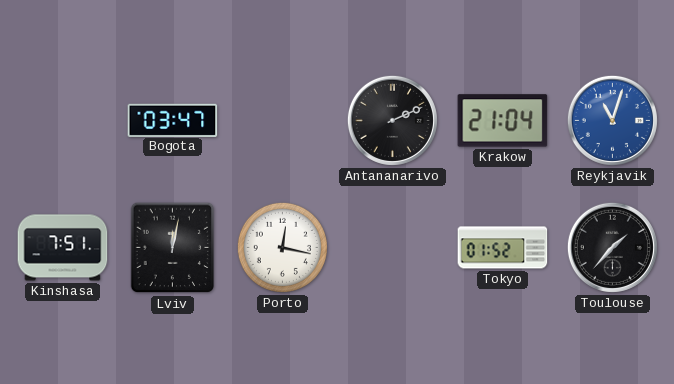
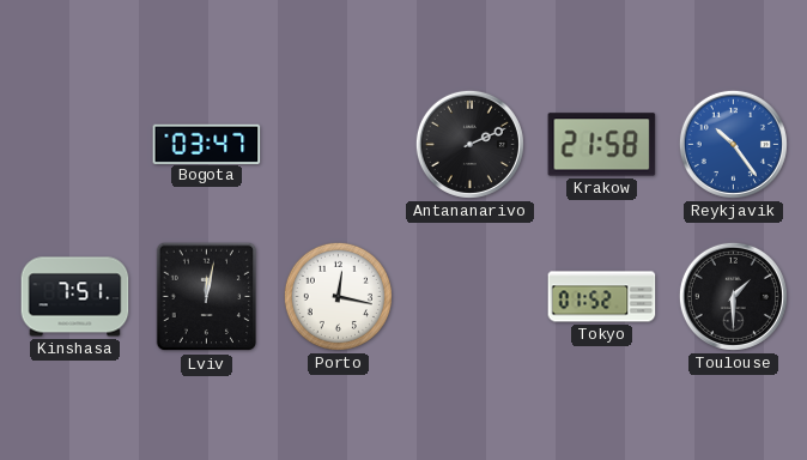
Krakow: 21:04 -> 21:58
Reykjavik: 11:03 -> 10:24
Toulouse: 1:37 -> 1:30
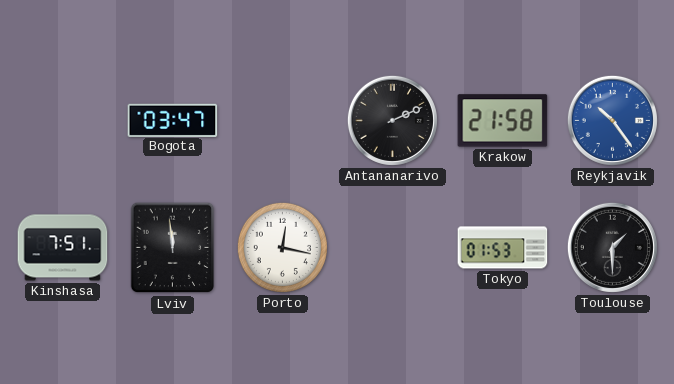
Lviv: 12:02 -> 11:59
Tokyo: 01:52 -> 01:53
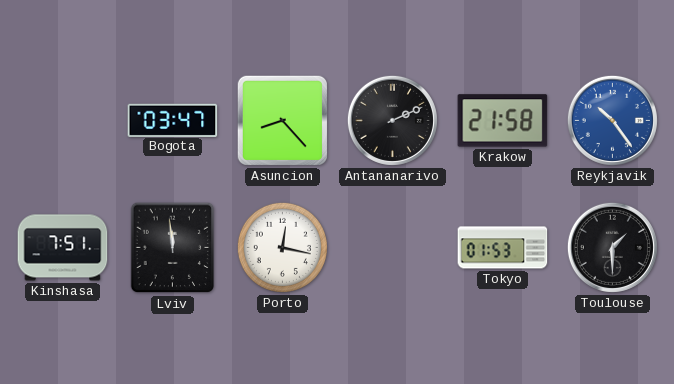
Asuncion: none -> 8:23
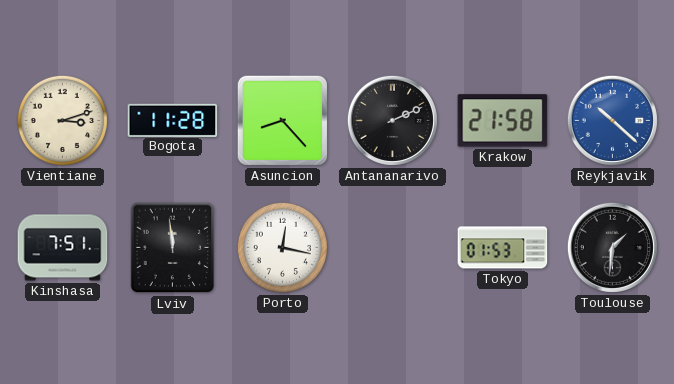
Vientiane: none -> 3:12
Bogota: 03:47 -> 11:28
Reykjavik: 10:24 -> 10:22
Toulouse: 1:30 -> 1:31
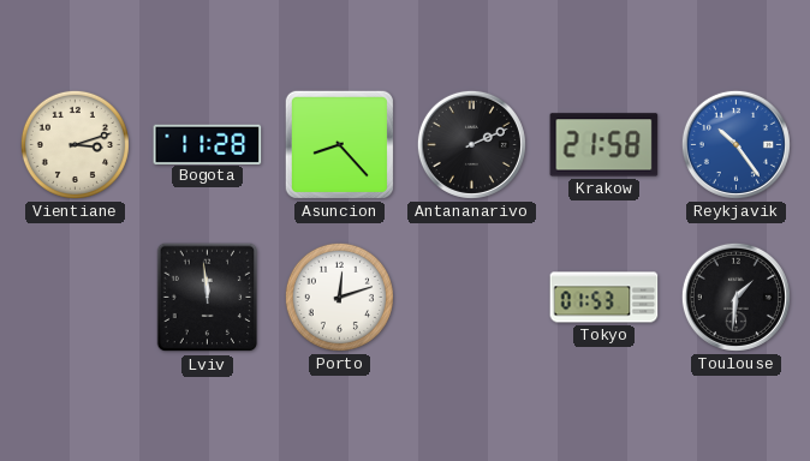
Reykjavik: 10:22 -> 10:24
Kinshasa: 7:51 -> none
Porto: 12:17 -> 12:12
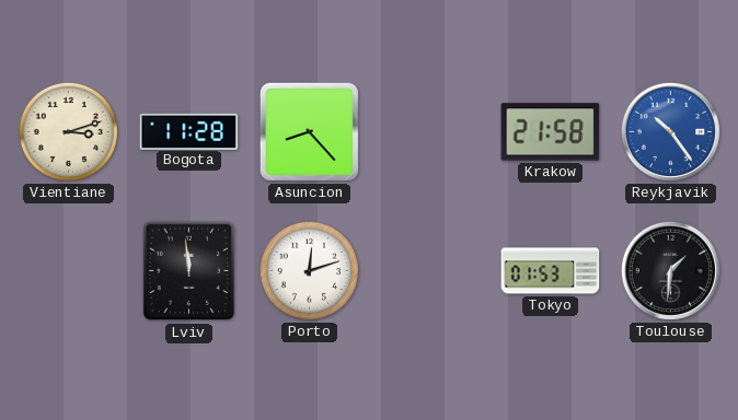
Antananarivo: 2:11 -> none
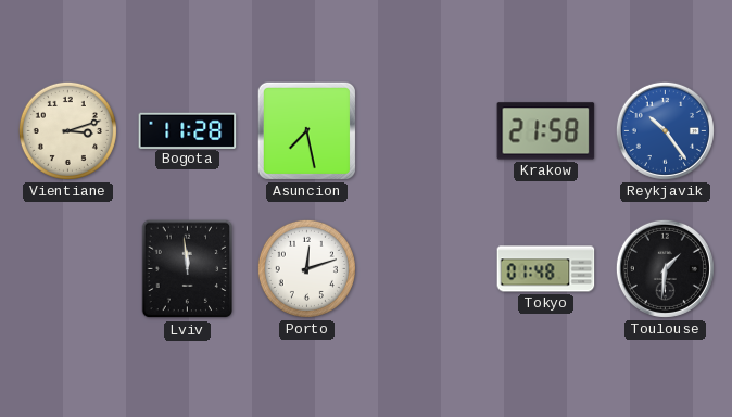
Asuncion: 8:23 -> 7:28
Tokyo: 01:53 -> 01:48
